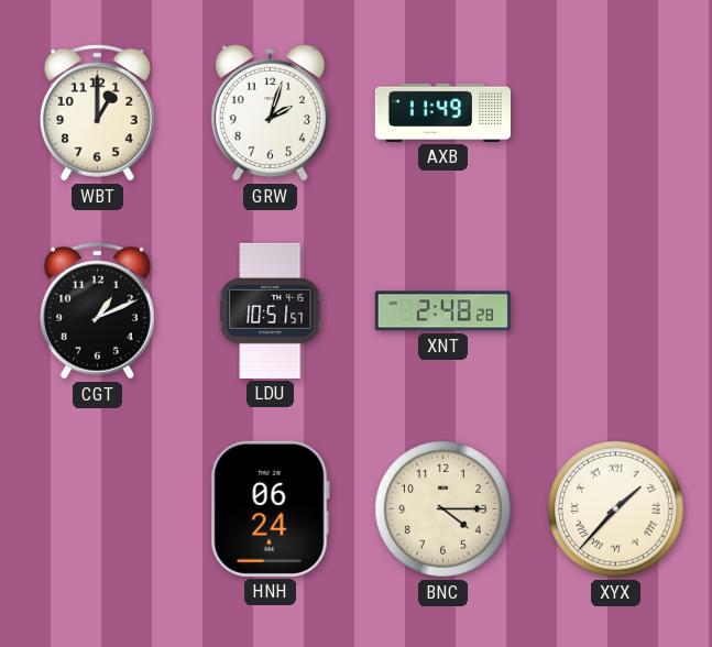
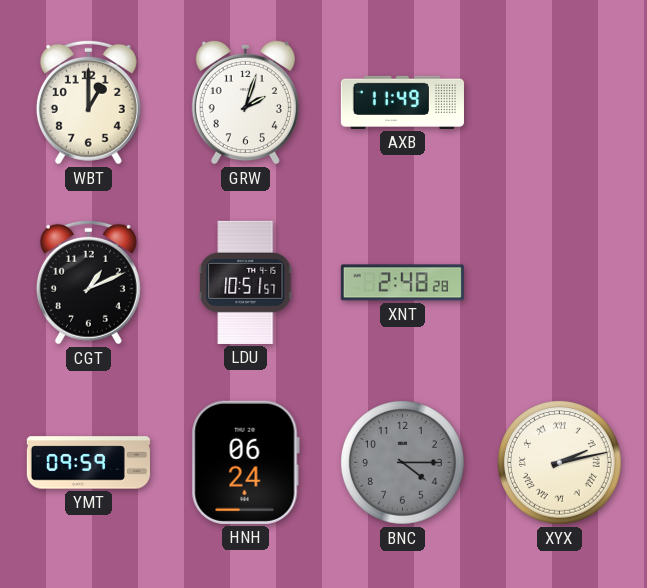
YMT: none -> 09:59
BNC dial: cream -> grey
XYX: 1:37 -> 2:13
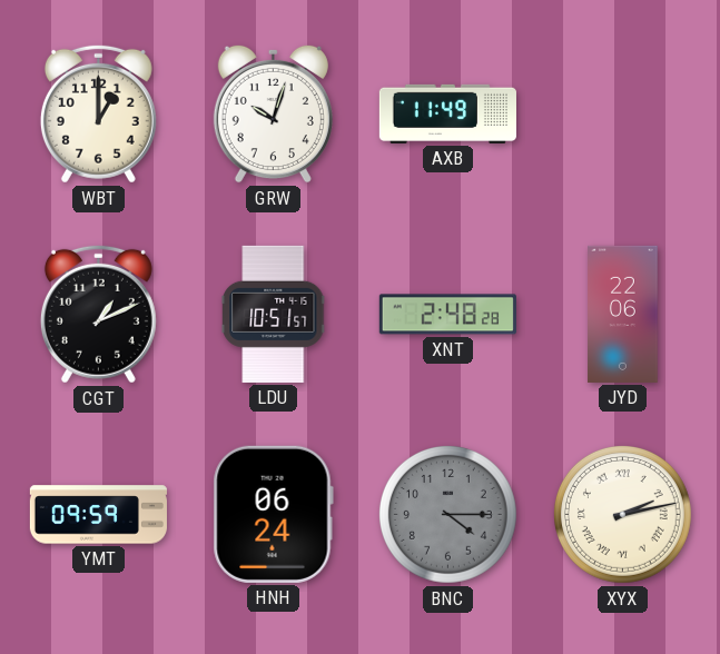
GRW: 2:03 -> 10:03
JYD: none -> 22:06
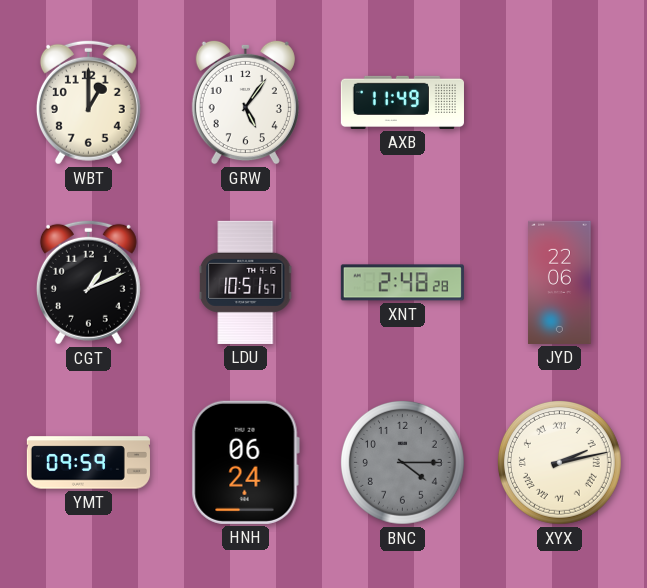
GRW: 10:03 -> 5:06
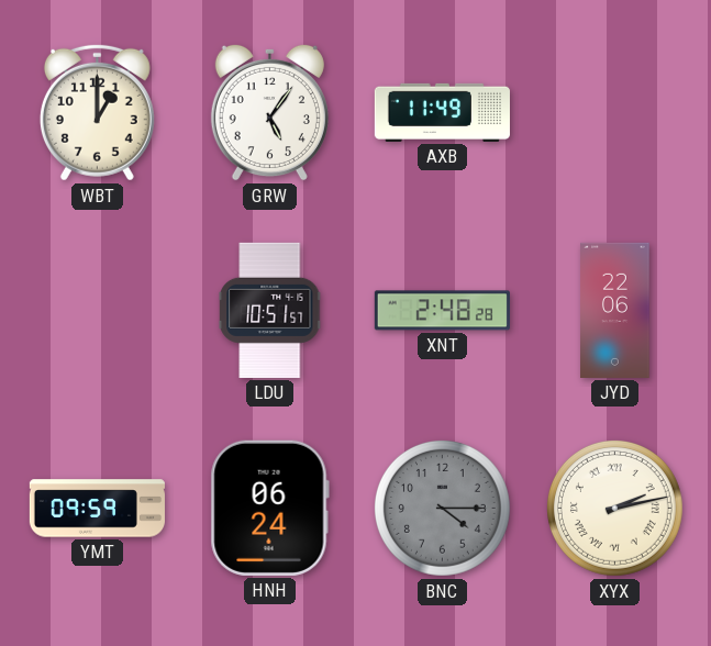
CGT: 1:11 -> none
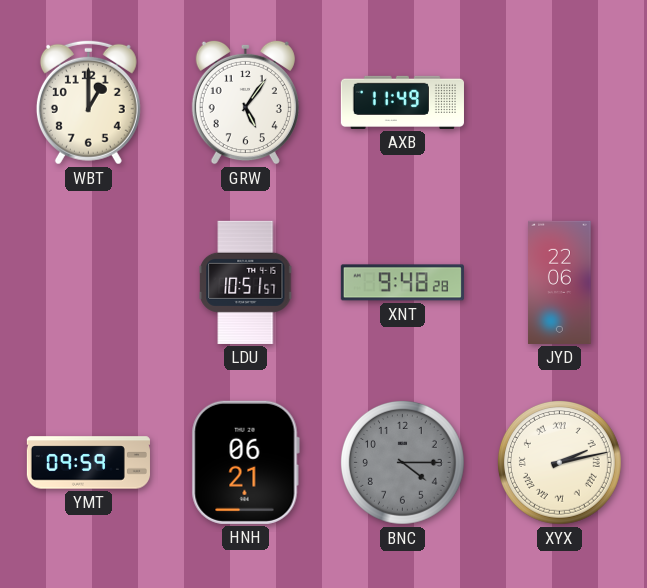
XNT: 2:48 -> 9:48
HNH: 06:24 -> 06:21
